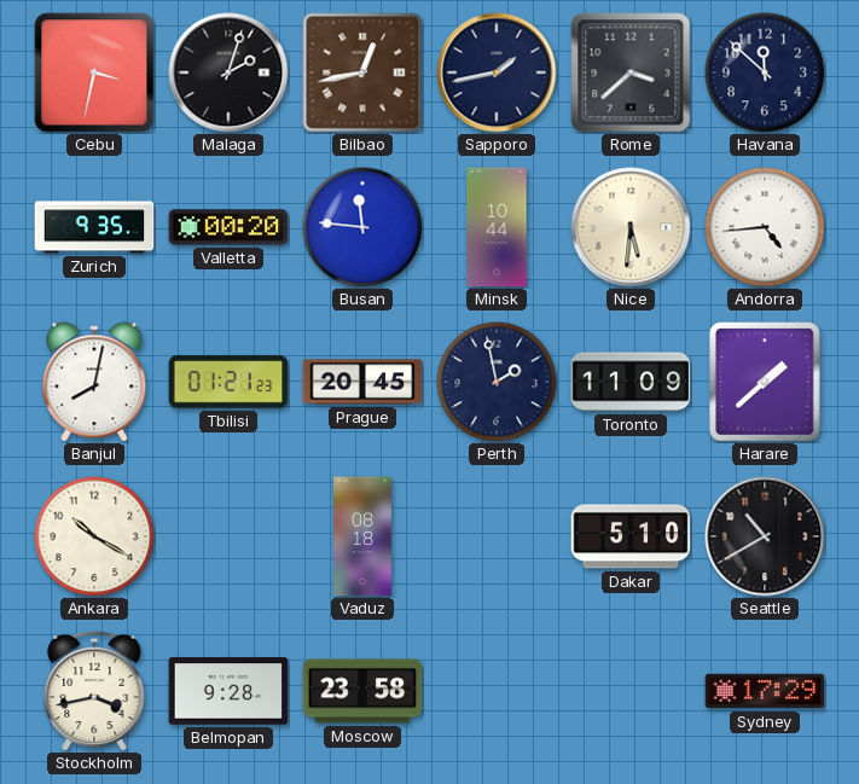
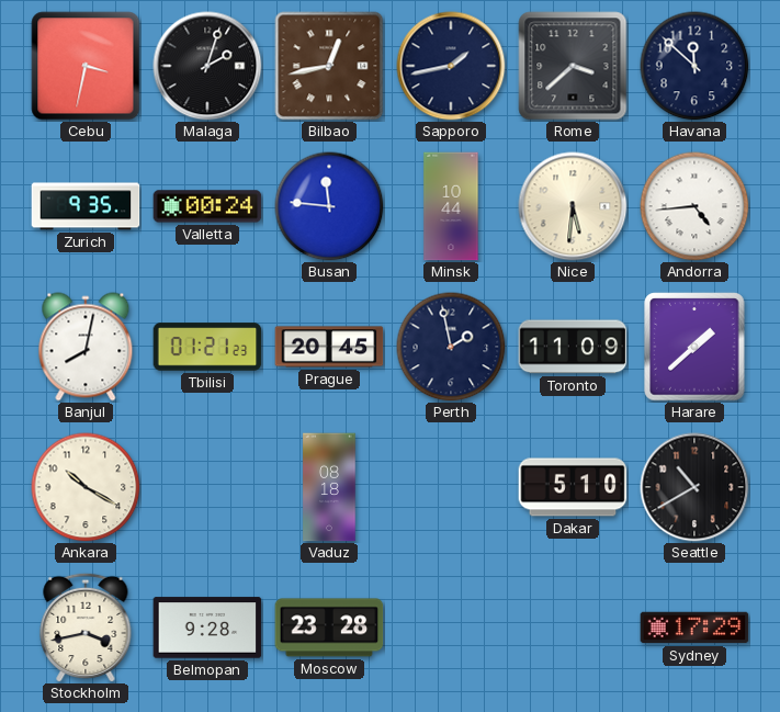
Valletta: 00:20 -> 00:24
Moscow: 23:58 -> 23:28
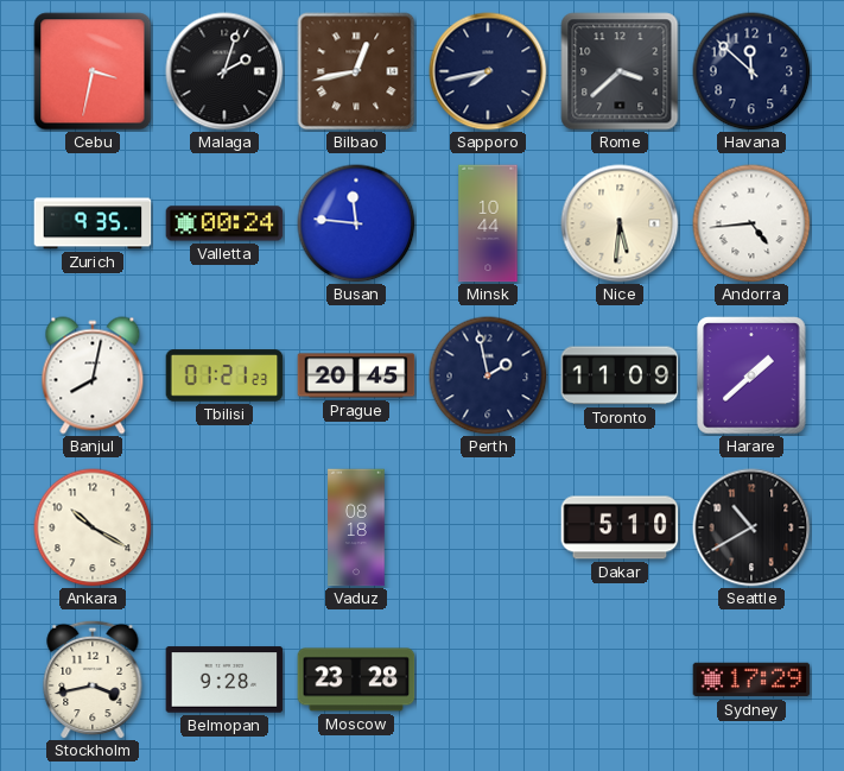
Sapporo: 1:43 -> 7:43
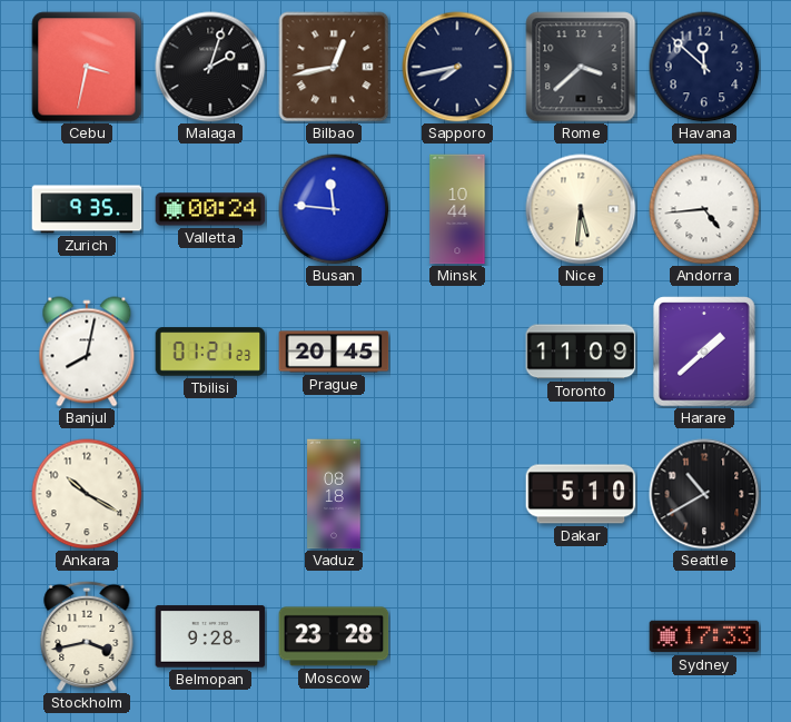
Perth: 1:58 -> none
Sydney: 17:29 -> 17:33
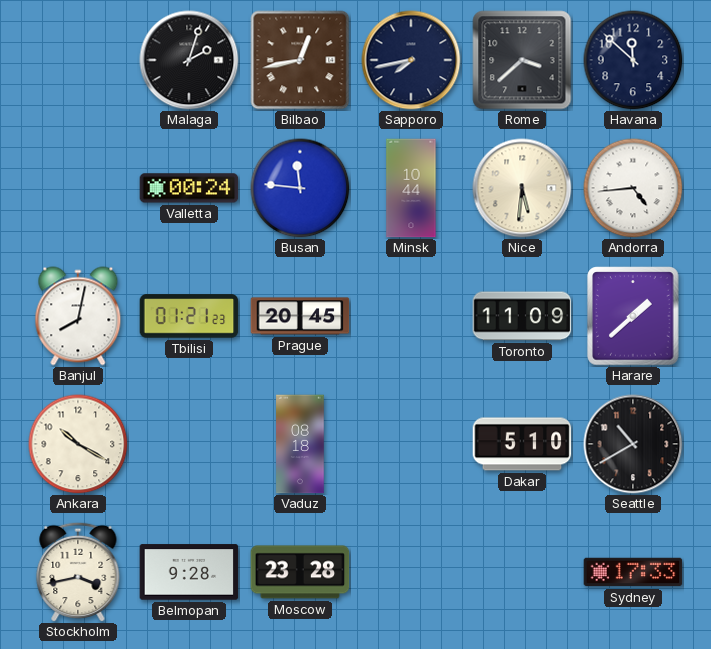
Cebu: 3:32 -> none
Zurich: 9:35 -> none
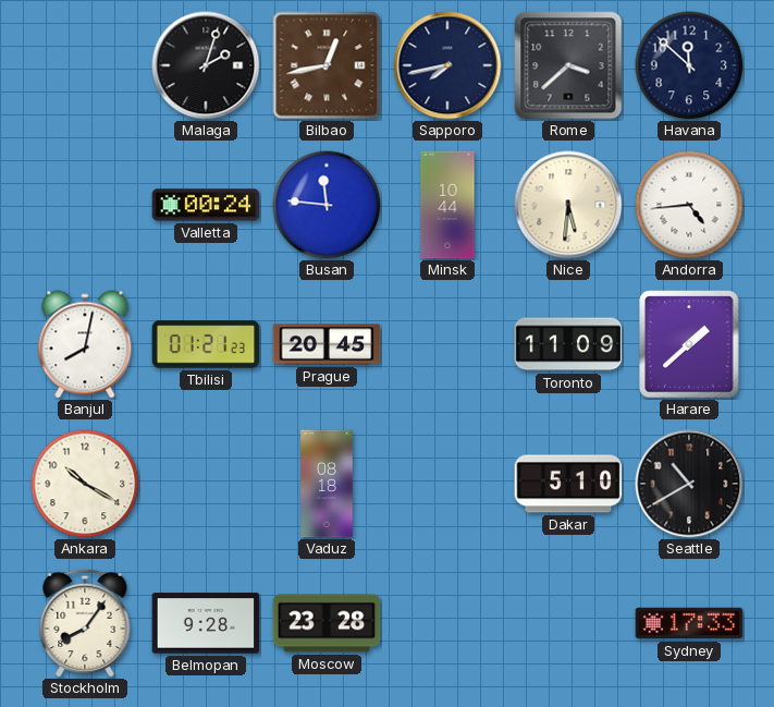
Stockholm: 3:43 -> 8:06
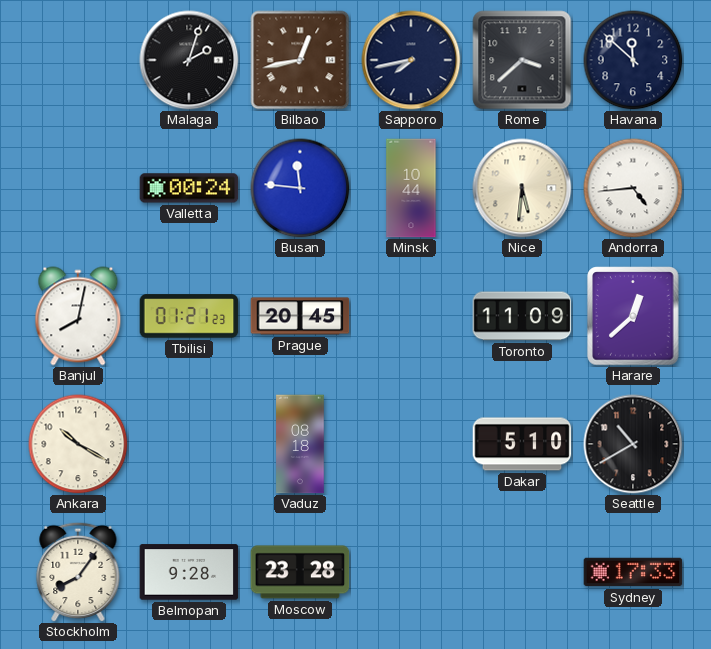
Harare: 1:38 -> 12:38
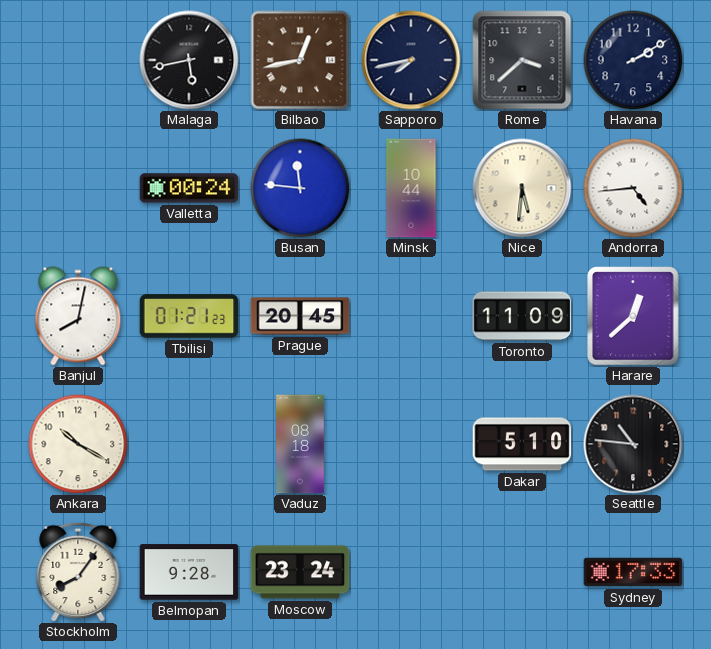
Malaga: 2:03 -> 5:43
Havana: 11:52 -> 2:10
Seattle: 10:40 -> 10:46
Moscow: 23:28 -> 23:24
